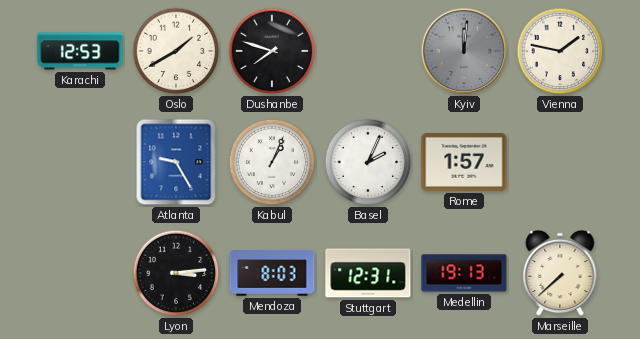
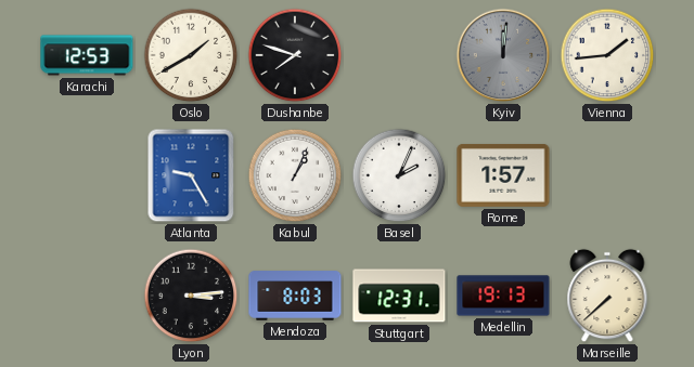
Vienna: 1:47 -> 1:44
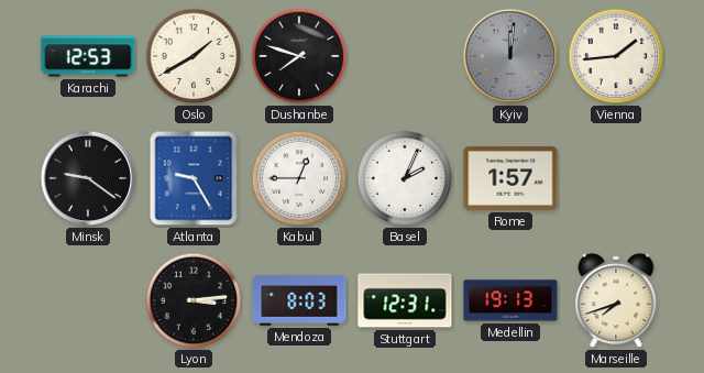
Minsk: none -> 9:21
Kabul: 1:04 -> 12:45
Marseille: 7:38 -> 7:42
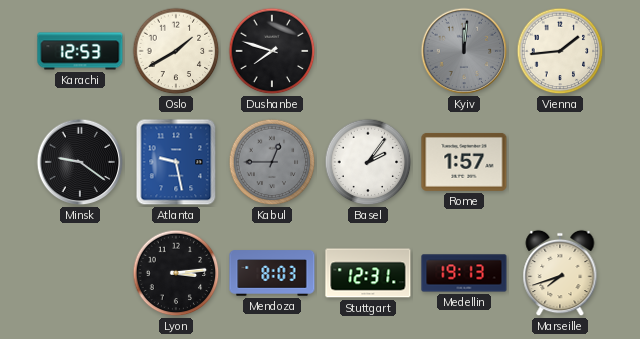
Atlanta: 9:25 -> 9:28
Kabul dial: white -> grey
Basel: 2:04 -> 2:06
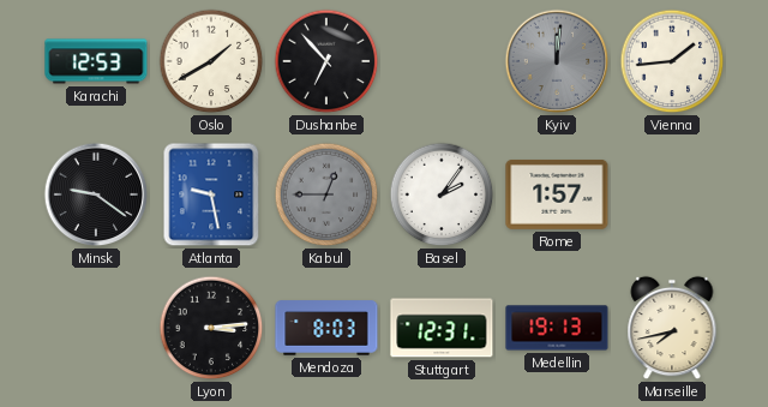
Dushanbe: 7:48 -> 6:53
Marseille: 7:42 -> 7:43
